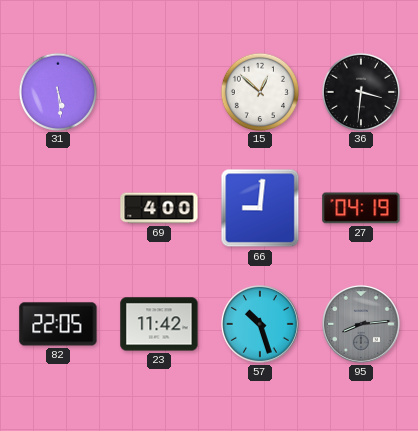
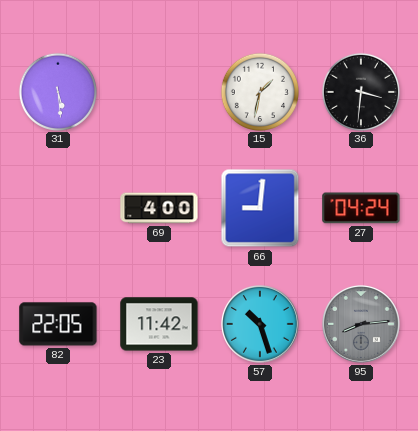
15: 12:52 -> 1:32
27: 04:19 -> 04:24
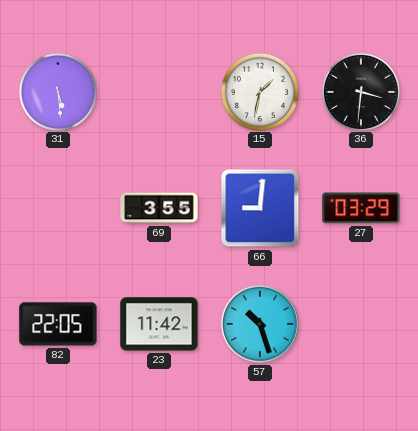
69: 4:00 -> 3:55
27: 04:24 -> 03:29
95: 8:14 -> none
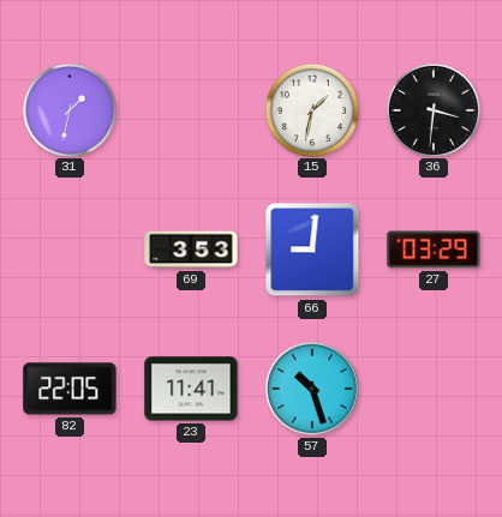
31: 5:29 -> 1:32
69: 3:55 -> 3:53
23: 11:42 -> 11:41
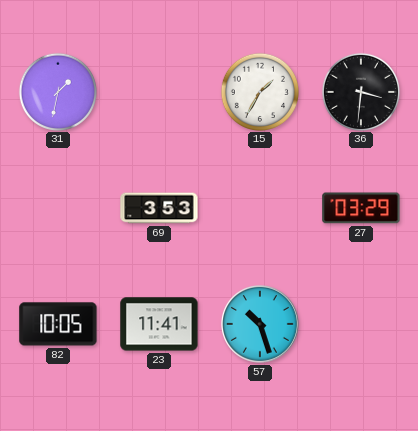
15: 1:32 -> 1:35
66: 9:01 -> none
82: 22:05 -> 10:05
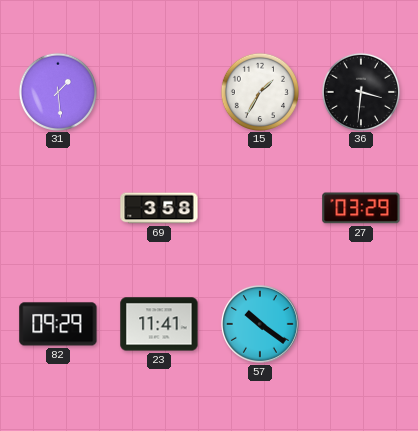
31: 1:32 -> 1:29
69: 3:53 -> 3:58
82: 10:05 -> 09:29
57: 10:27 -> 10:21
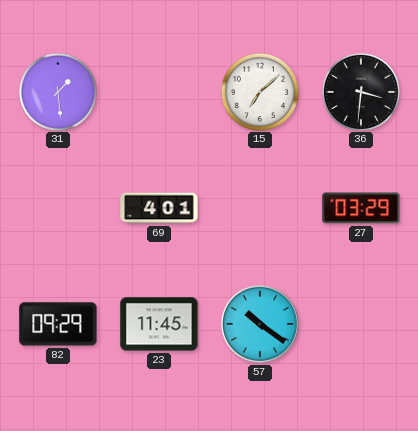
15: 1:35 -> 7:08
69: 3:58 -> 4:01
23: 11:41 -> 11:45
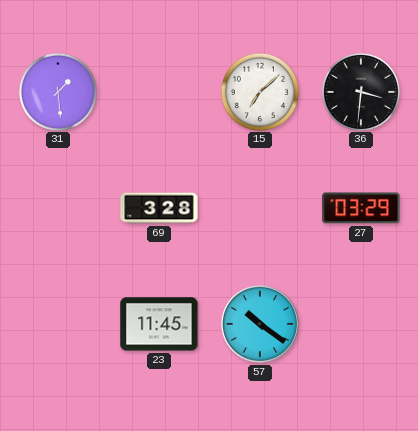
69: 4:01 -> 3:28
82: 09:29 -> none
